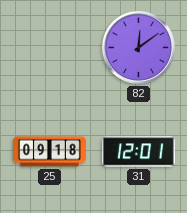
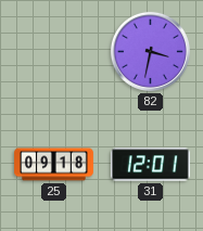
82: 12:09 -> 3:32
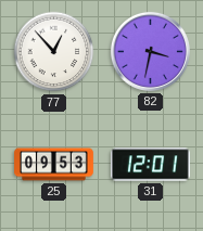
77: none -> 12:53
25: 09:18 -> 09:53
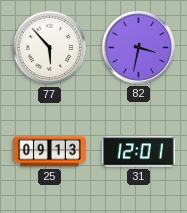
77: 12:53 -> 5:53
25: 09:53 -> 09:13
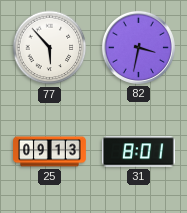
31: 12:01 -> 8:01
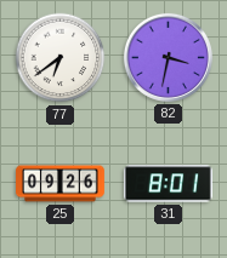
77: 5:53 -> 6:39
25: 09:13 -> 09:26
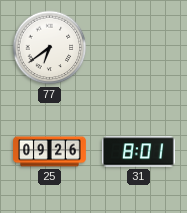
82: 3:32 -> none
